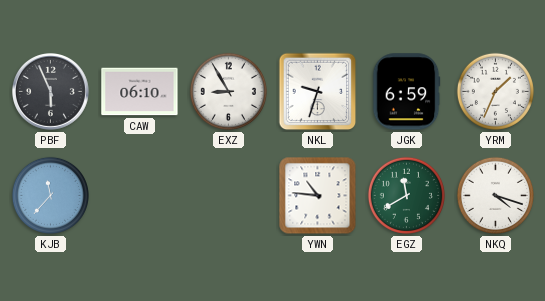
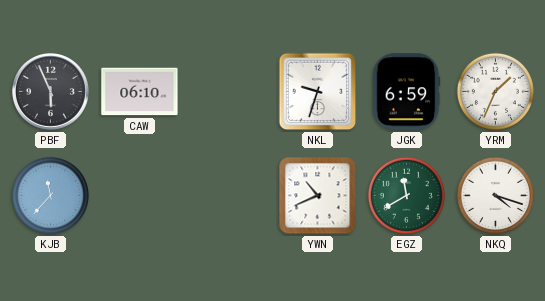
EXZ: 8:55 -> none
YWN: 10:46 -> 10:41
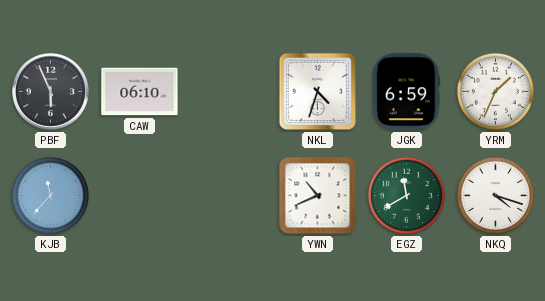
NKL: 9:33 -> 4:33
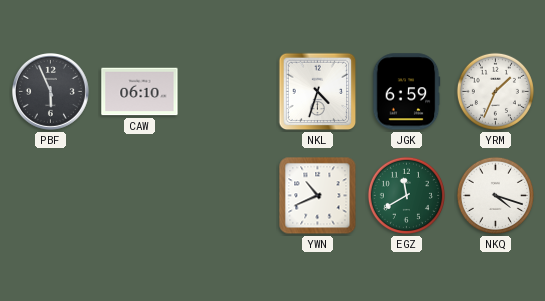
KJB: 11:37 -> none
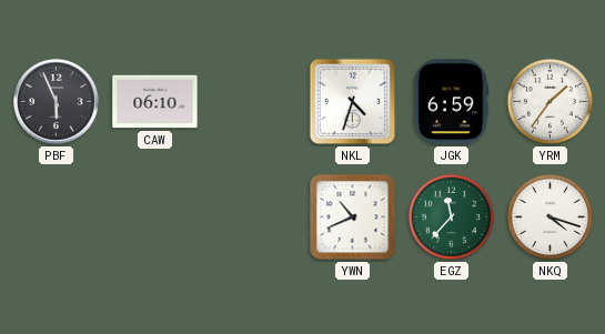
YRM: 1:34 -> 1:36
EGZ: 11:40 -> 11:37
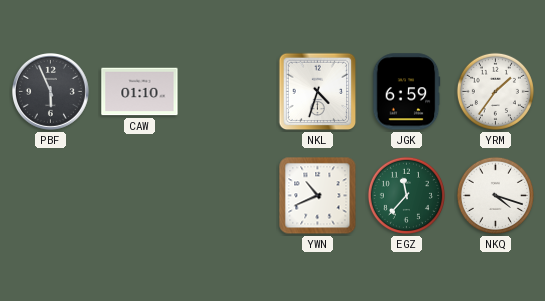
CAW: 06:10 -> 01:10
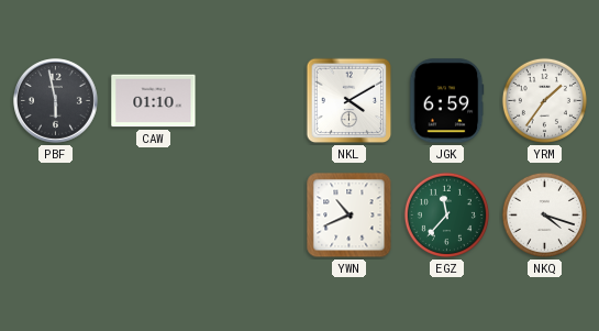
PBF: 5:56 -> 5:58
NKL: 4:33 -> 4:10
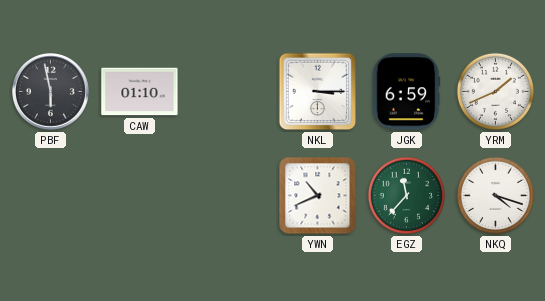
NKL: 4:10 -> 3:15
YRM: 1:36 -> 1:41
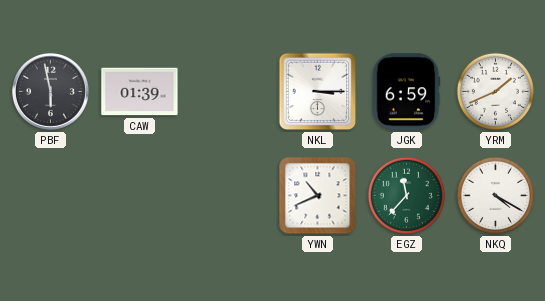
CAW: 01:10 -> 01:39
NKQ: 4:18 -> 4:20
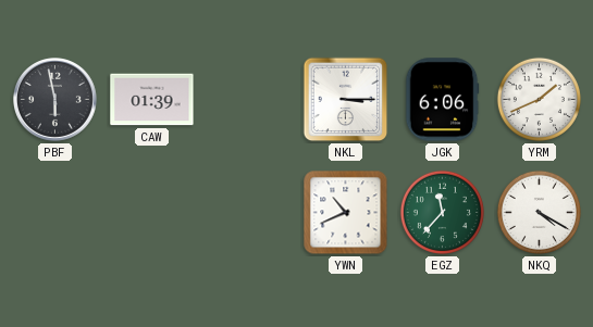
JGK: 6:59 -> 6:06
